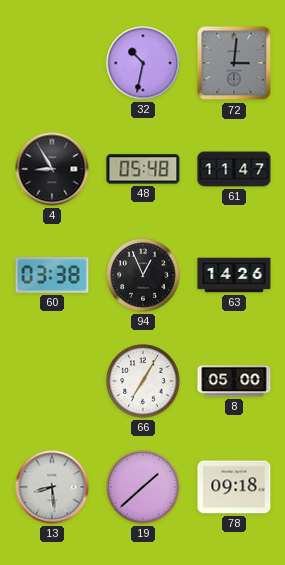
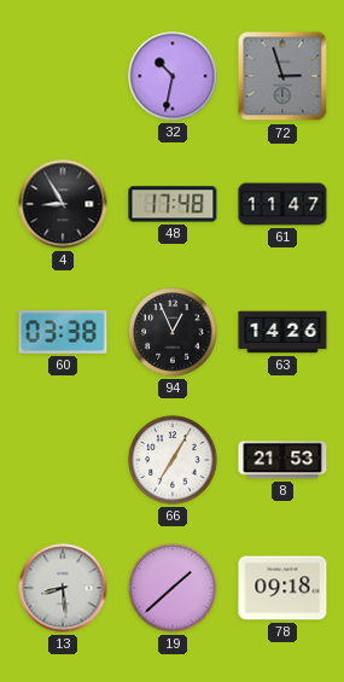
72: 3:01 -> 2:57
48: 05:48 -> 17:48
8: 05:00 -> 21:53
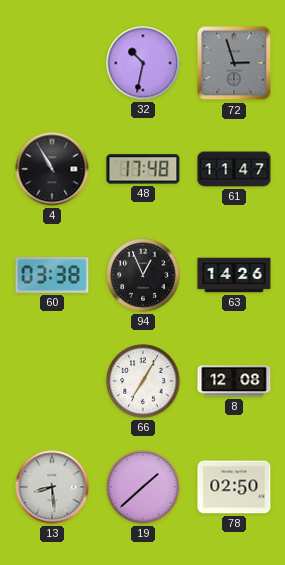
4: 8:55 -> 10:55
8: 21:53 -> 12:08
78: 09:18 -> 02:50
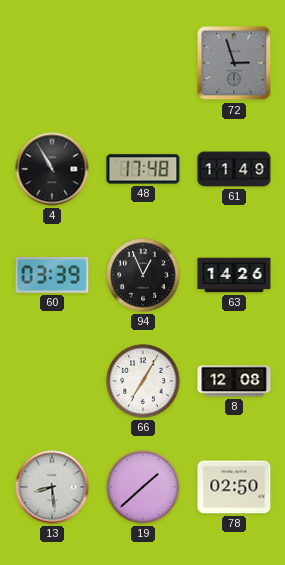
32: 10:32 -> none
61: 11:47 -> 11:49
60: 03:38 -> 03:39
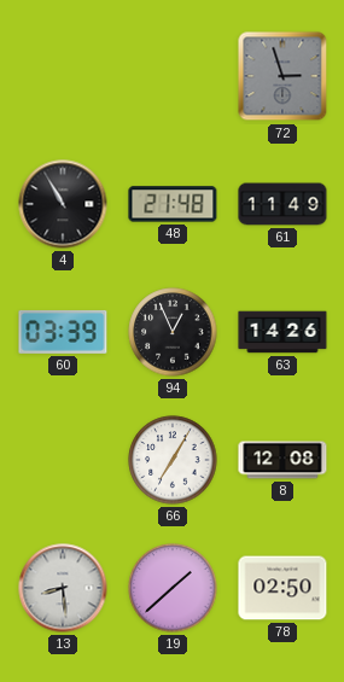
48: 17:48 -> 21:48
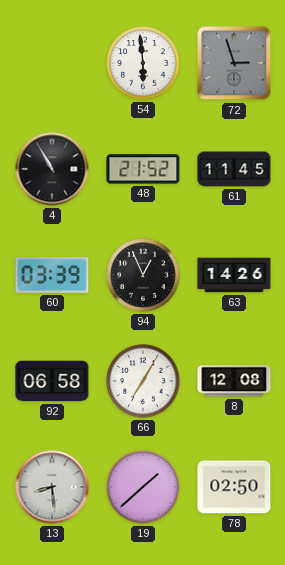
54: none -> 5:59
48: 21:48 -> 21:52
61: 11:49 -> 11:45
92: none -> 06:58
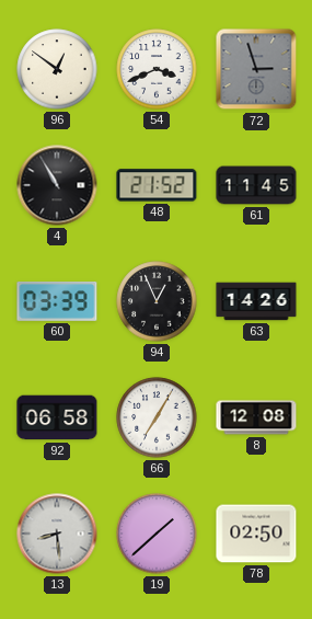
96: none -> 12:51
54: 5:59 -> 3:41
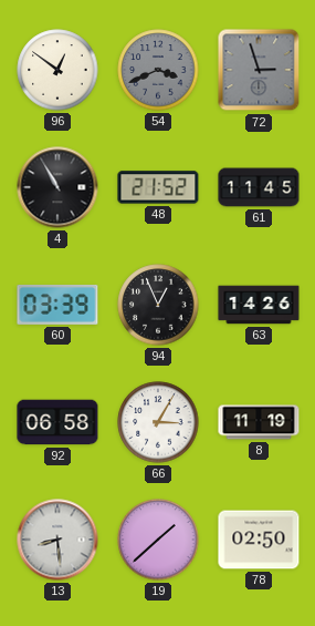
54 dial: white -> grey
66: 7:05 -> 3:05
8: 12:08 -> 11:19
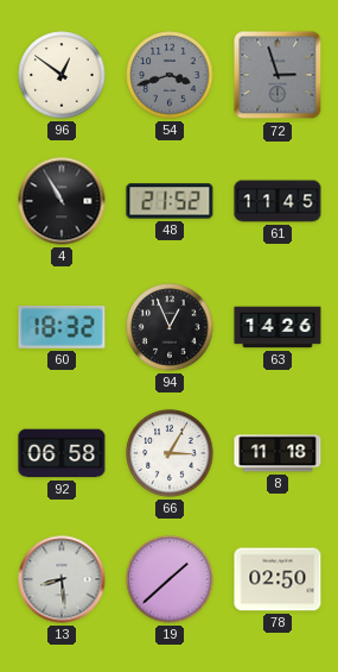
54: 3:41 -> 3:42
60: 03:39 -> 18:32
8: 11:19 -> 11:18
